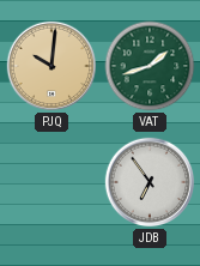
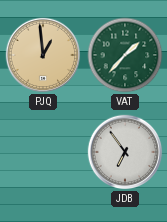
PJQ: 10:01 -> 12:59
VAT: 1:42 -> 1:37
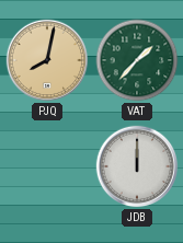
PJQ: 12:59 -> 8:02
JDB: 6:54 -> 12:00
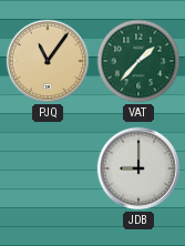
PJQ: 8:02 -> 11:06
JDB: 12:00 -> 9:00
